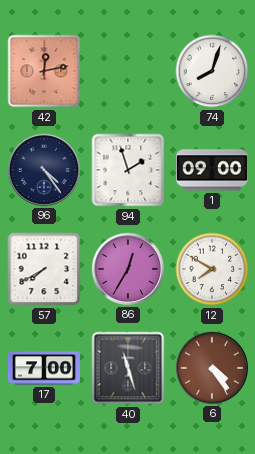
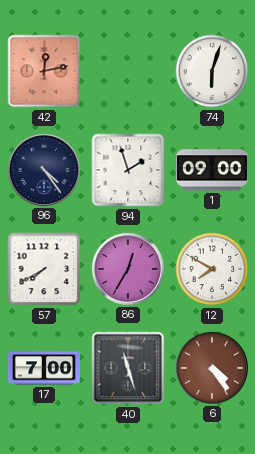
74: 8:03 -> 6:03
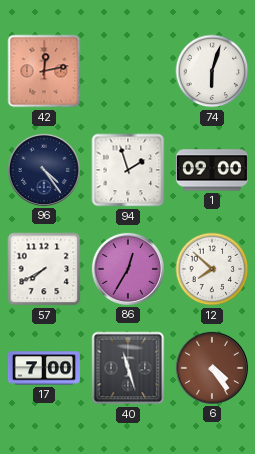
12: 7:50 -> 7:52
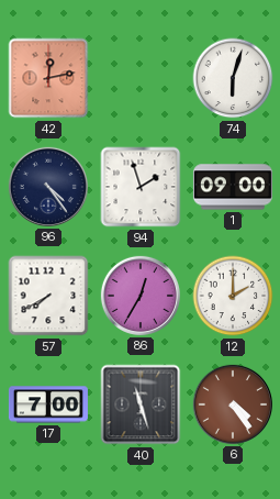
12: 7:52 -> 2:00
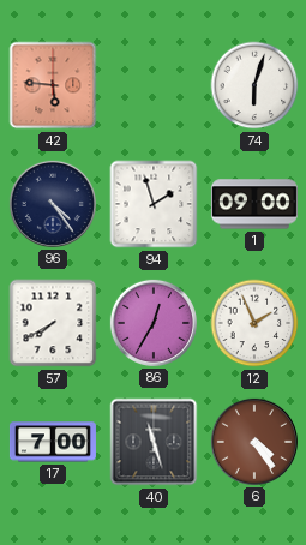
42: 12:13 -> 5:46
12: 2:00 -> 1:56
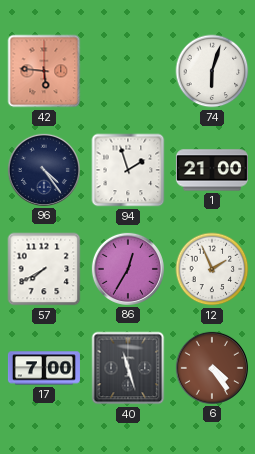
1: 09:00 -> 21:00
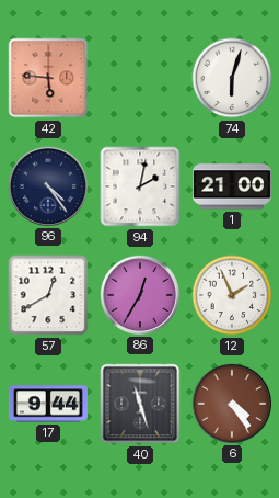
94: 1:57 -> 2:02
57: 7:40 -> 12:40
17: 7:00 -> 9:44
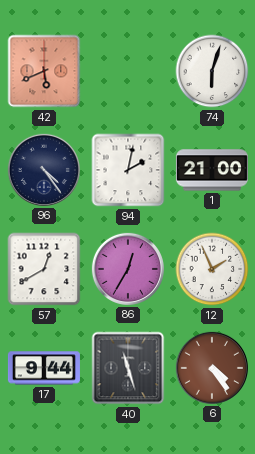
42: 5:46 -> 5:41
